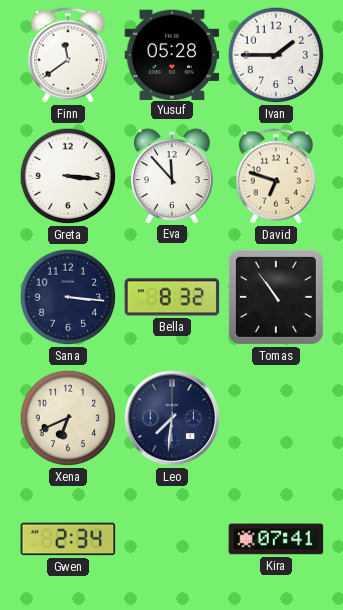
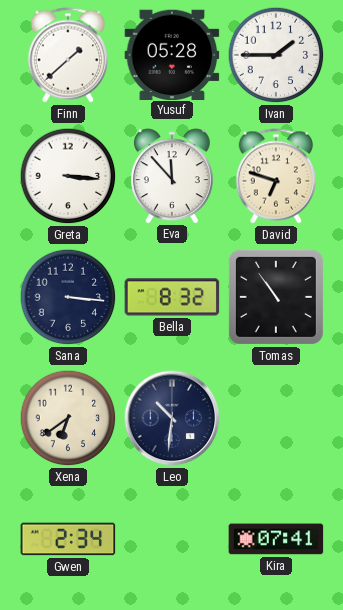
Finn: 11:39 -> 1:38
Xena: 6:41 -> 6:39
Leo: 7:31 -> 10:31
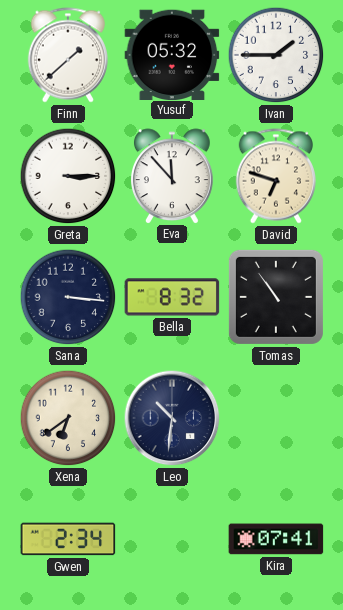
Yusuf: 05:28 -> 05:32
Greta: 3:16 -> 3:15
